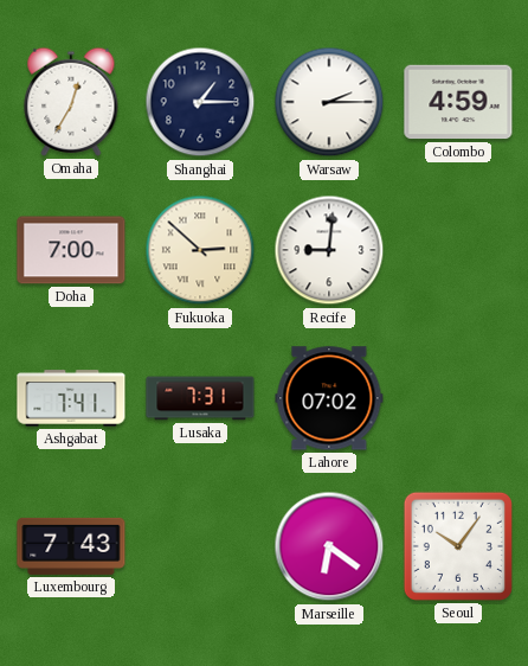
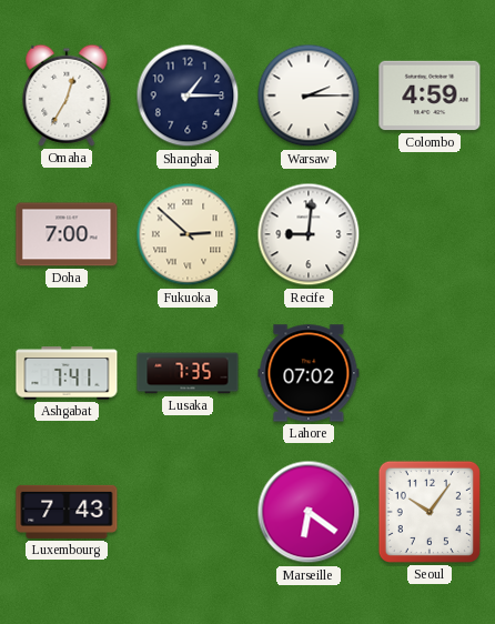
Lusaka: 7:31 -> 7:35
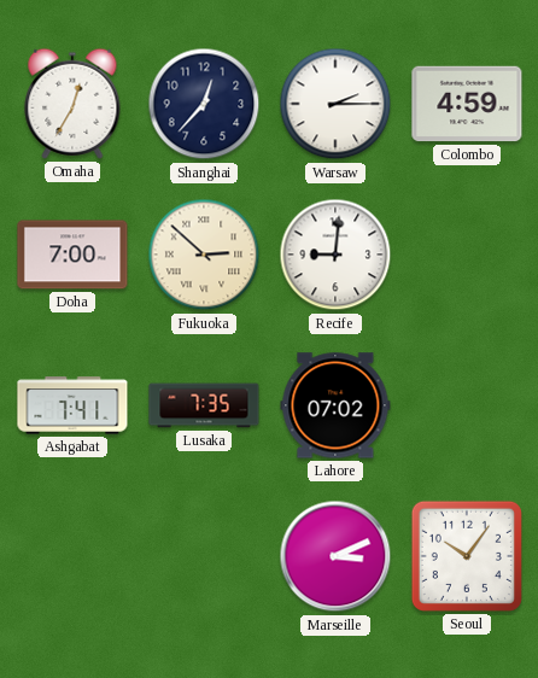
Shanghai: 1:15 -> 12:37
Luxembourg: 7:43 -> none
Marseille: 6:21 -> 3:11
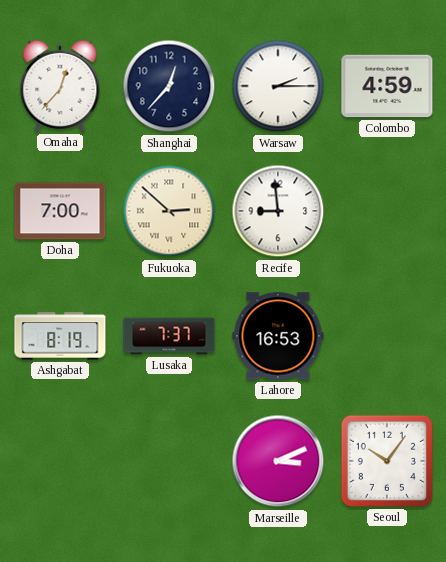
Omaha: 12:35 -> 12:37
Recife: 9:01 -> 8:59
Ashgabat: 7:41 -> 8:19
Lusaka: 7:35 -> 7:37
Lahore: 07:02 -> 16:53
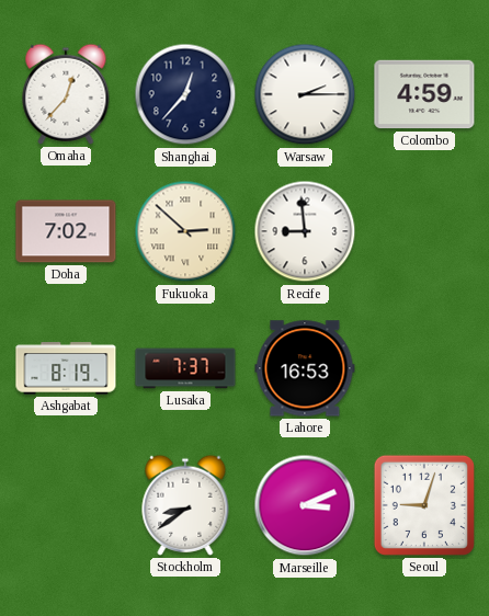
Doha: 7:00 -> 7:02
Stockholm: none -> 8:39
Seoul: 10:06 -> 9:03
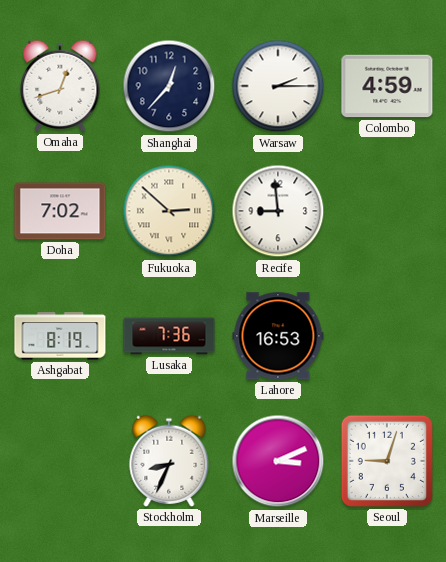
Omaha: 12:37 -> 12:42
Lusaka: 7:37 -> 7:36
Stockholm: 8:39 -> 8:34
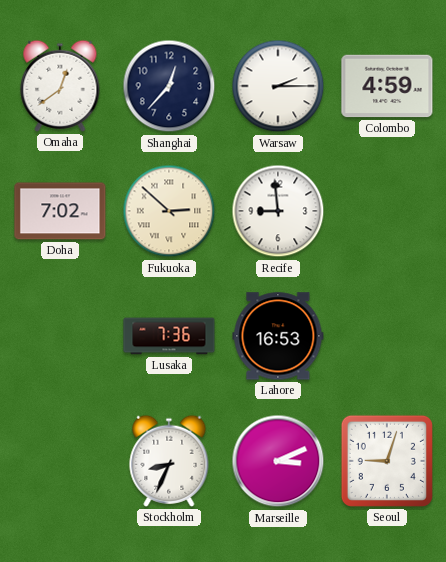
Omaha: 12:42 -> 12:39
Ashgabat: 8:19 -> none
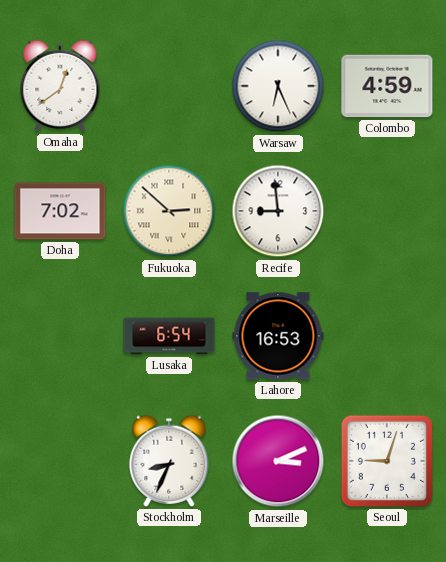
Shanghai: 12:37 -> none
Warsaw: 2:15 -> 6:26
Lusaka: 7:36 -> 6:54
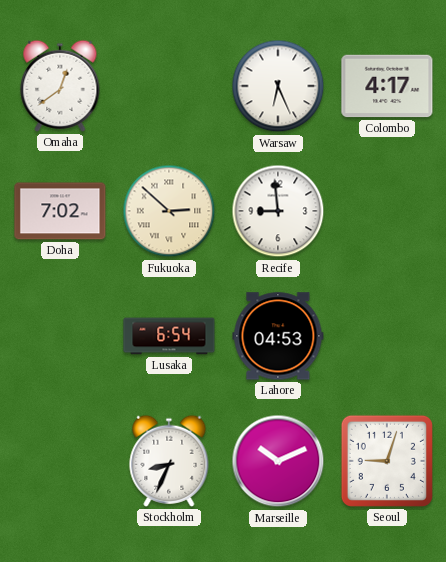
Colombo: 4:59 -> 4:17
Lahore: 16:53 -> 04:53
Marseille: 3:11 -> 10:11
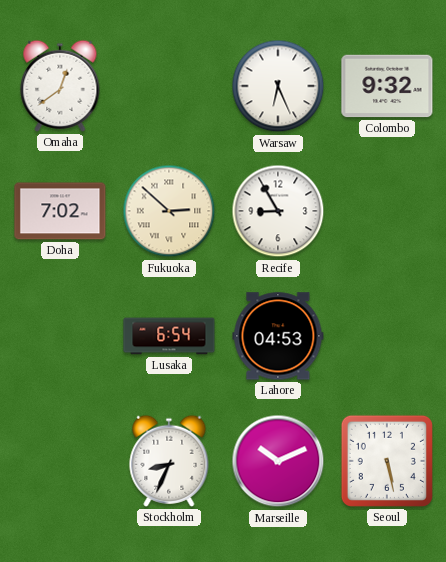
Colombo: 4:17 -> 9:32
Recife: 8:59 -> 8:55
Seoul: 9:03 -> 5:28
